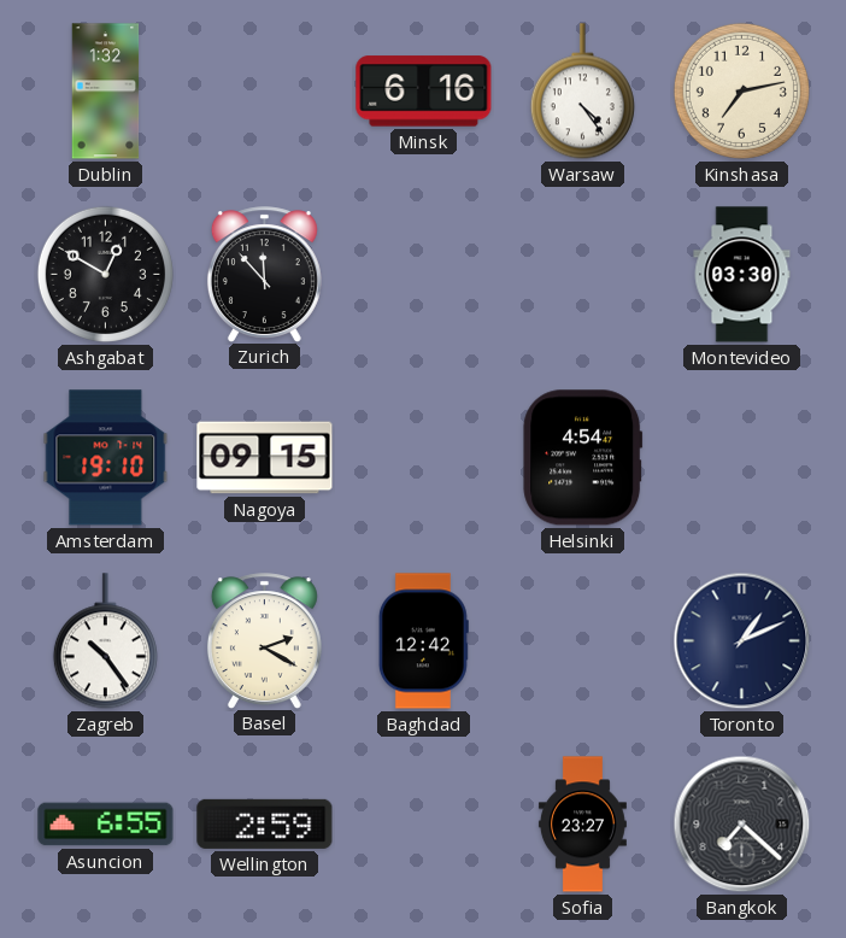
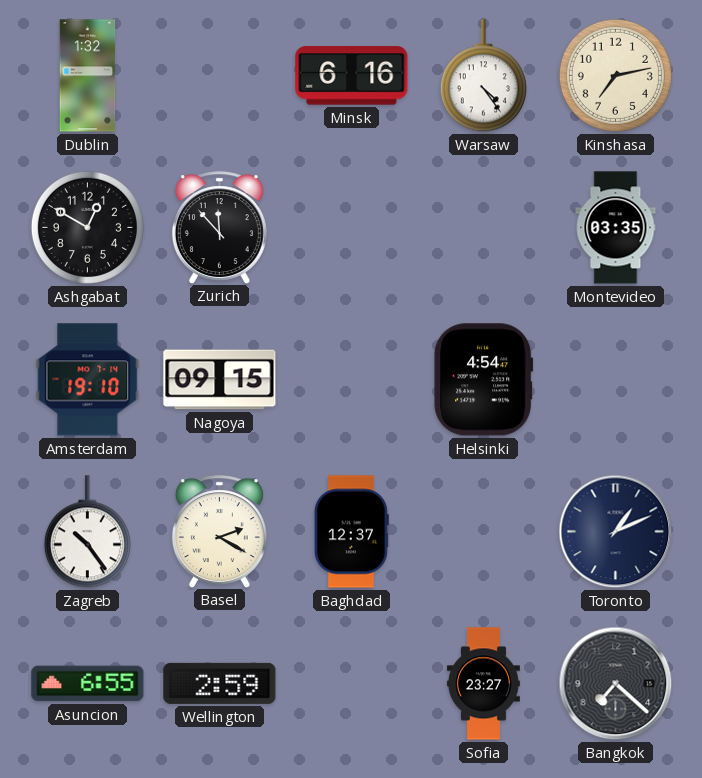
Montevideo: 03:30 -> 03:35
Baghdad: 12:42 -> 12:37
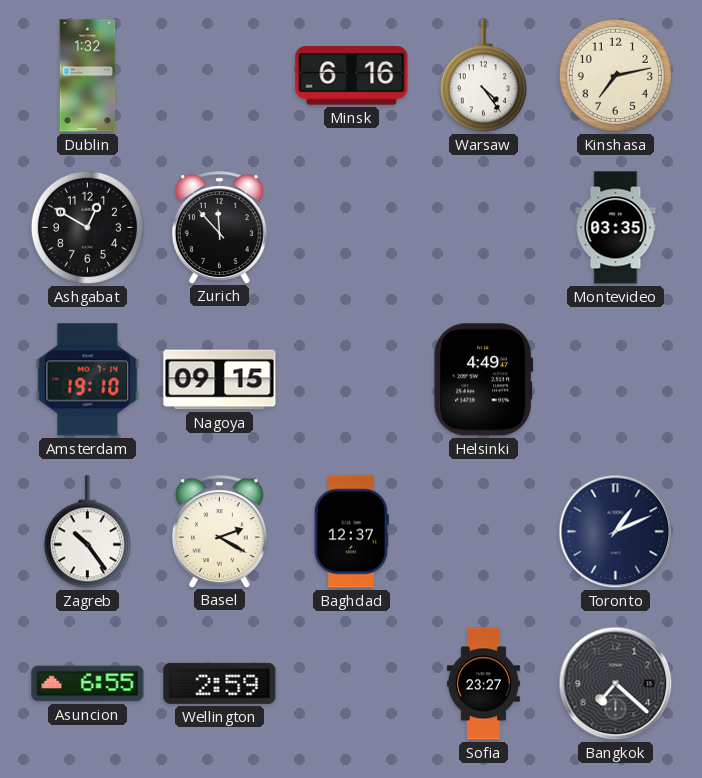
Helsinki: 4:54 -> 4:49
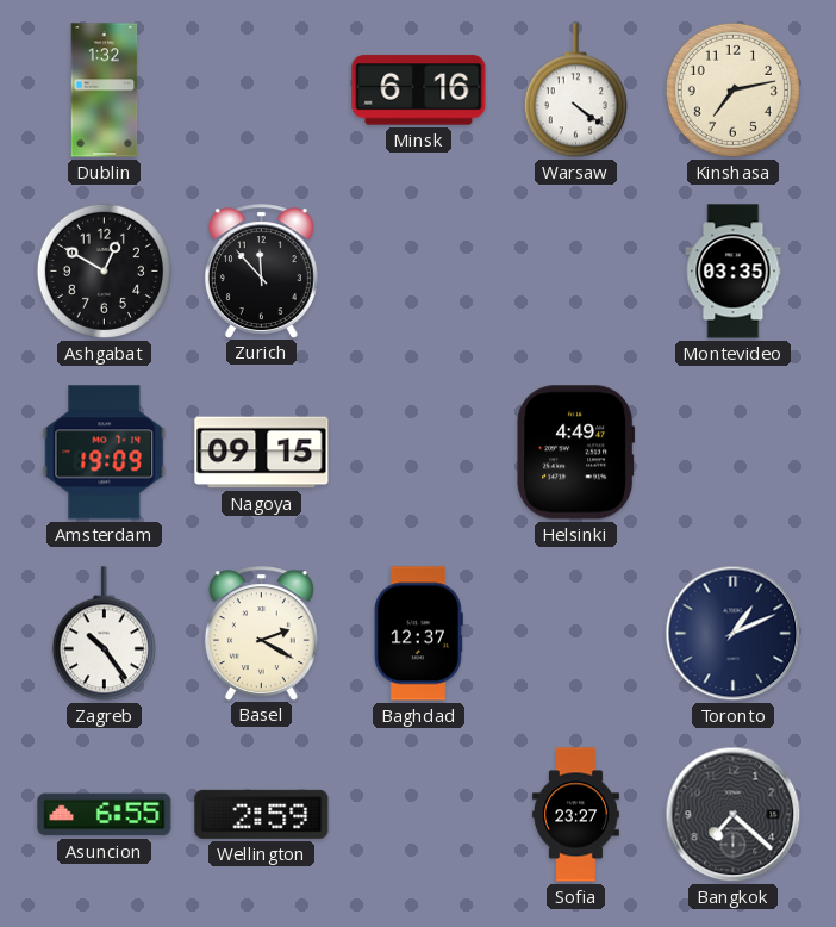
Warsaw: 4:24 -> 4:21
Amsterdam: 19:10 -> 19:09
